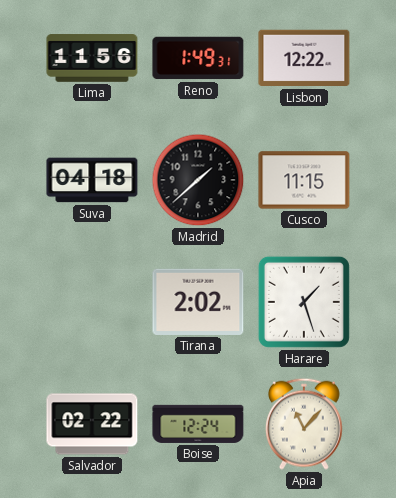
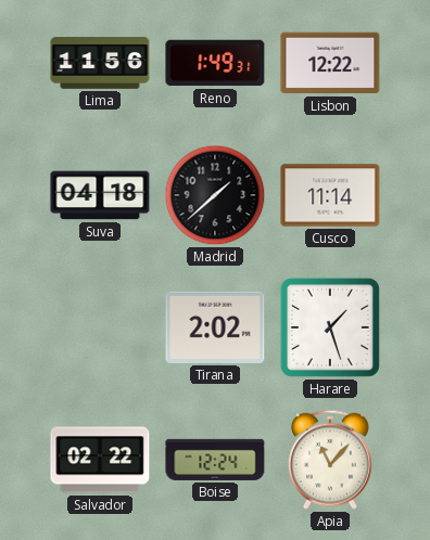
Cusco: 11:15 -> 11:14
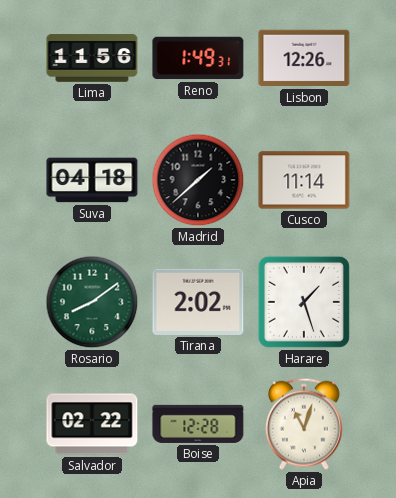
Lisbon: 12:22 -> 12:26
Rosario: none -> 8:09
Boise: 12:24 -> 12:28
Apia: 11:07 -> 11:03
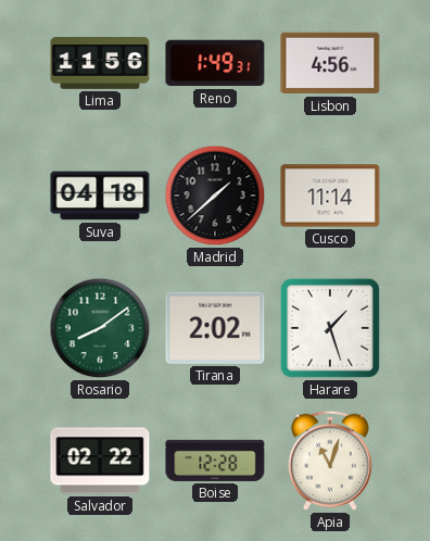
Lisbon: 12:26 -> 4:56
